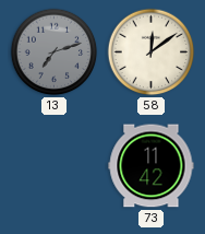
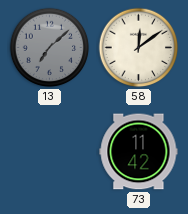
13: 7:12 -> 7:08
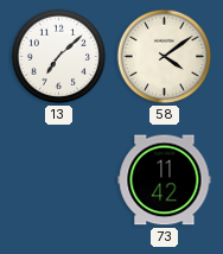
13 dial: grey -> white
58: 12:09 -> 4:09
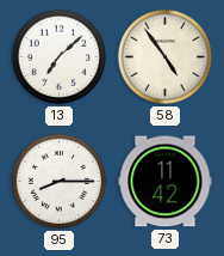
58: 4:09 -> 4:54
95: none -> 8:15
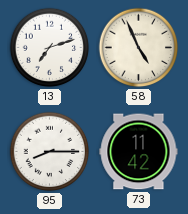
13: 7:08 -> 7:12
58: 4:54 -> 4:56
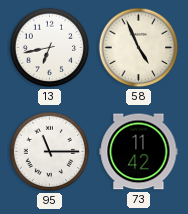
13: 7:12 -> 6:43
95: 8:15 -> 11:15
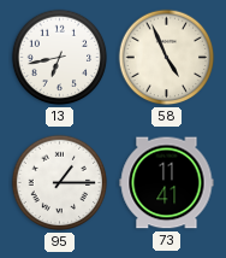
95: 11:15 -> 1:15
73: 11:42 -> 11:41
